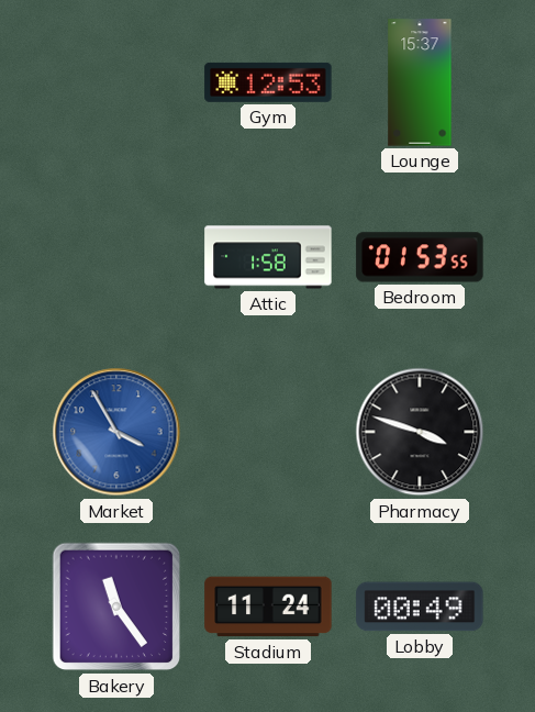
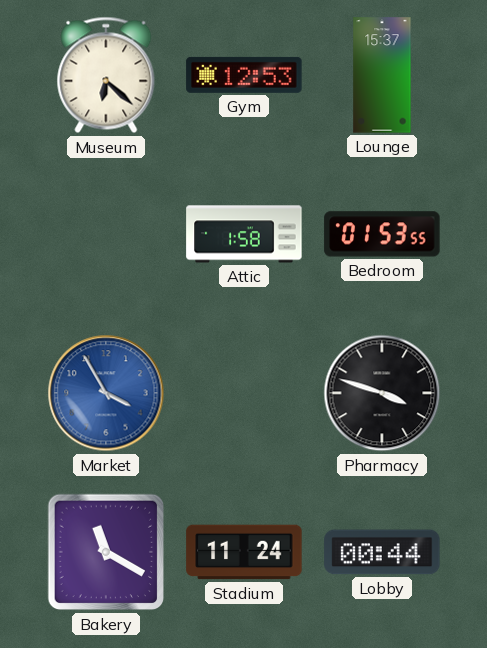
Museum: none -> 6:22
Bakery: 11:24 -> 11:20
Lobby: 00:49 -> 00:44
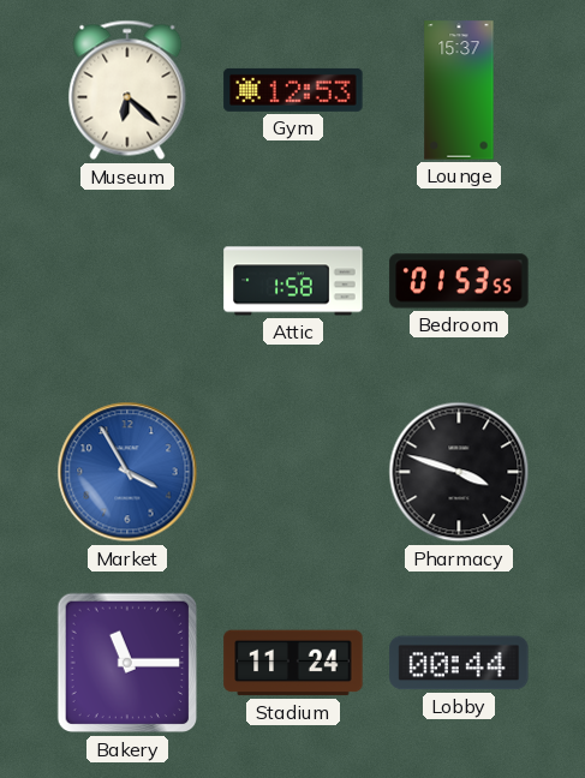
Bakery: 11:20 -> 11:15
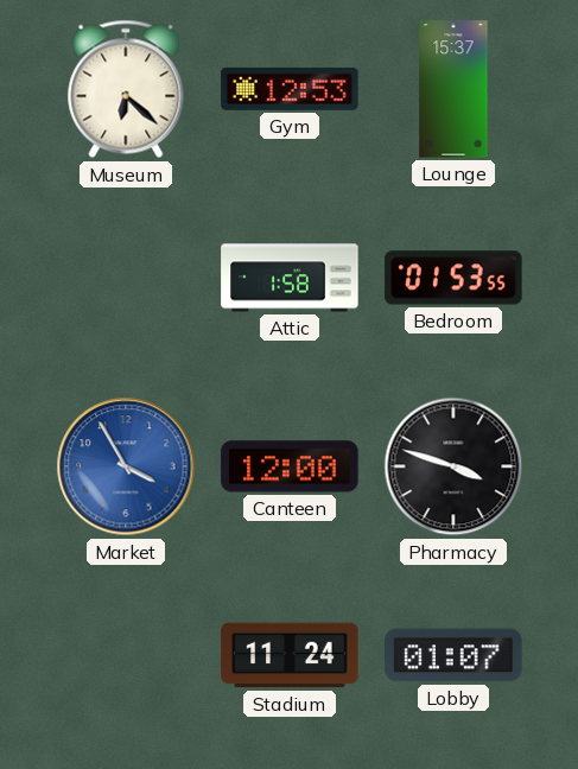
Canteen: none -> 12:00
Bakery: 11:15 -> none
Lobby: 00:44 -> 01:07
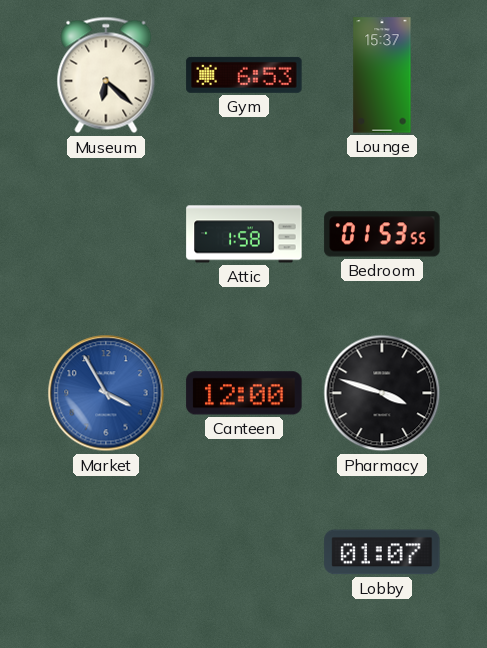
Gym: 12:53 -> 6:53
Stadium: 11:24 -> none
